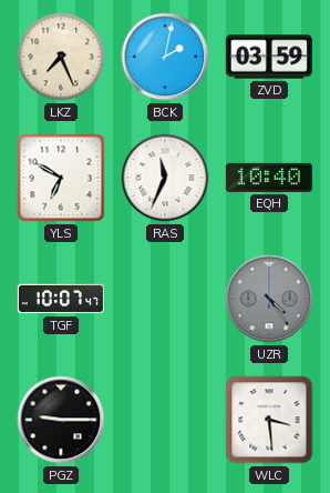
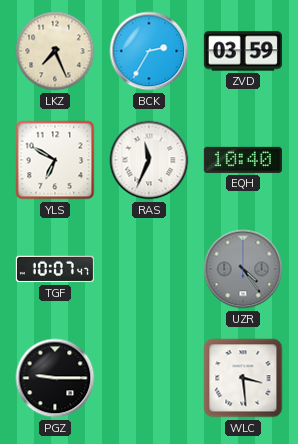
BCK: 2:02 -> 2:35
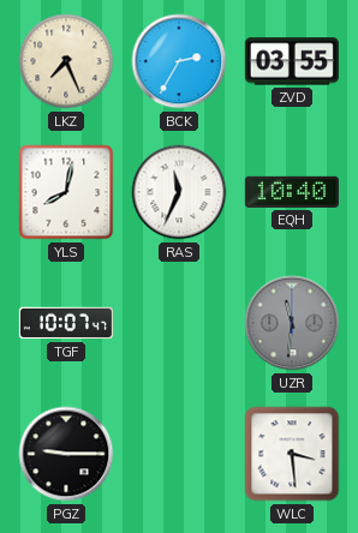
ZVD: 03:59 -> 03:55
YLS: 6:50 -> 8:02
UZR: 4:24 -> 11:31
